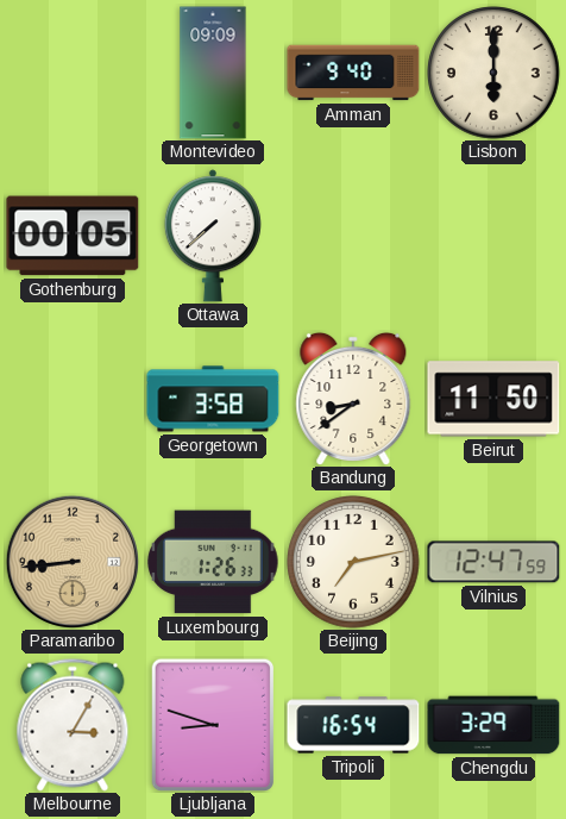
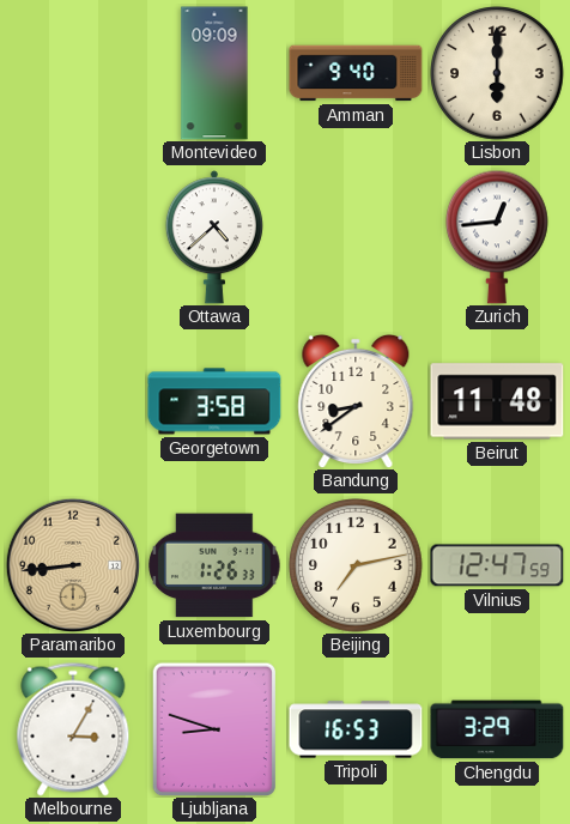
Gothenburg: 00:05 -> none
Ottawa: 7:38 -> 4:38
Zurich: none -> 12:44
Beirut: 11:50 -> 11:48
Tripoli: 16:54 -> 16:53
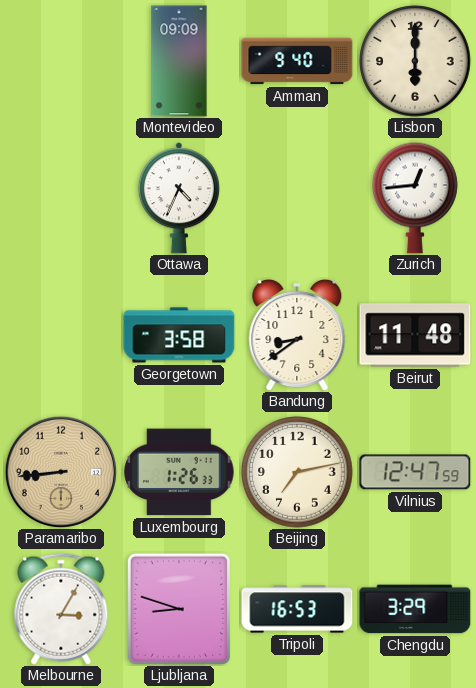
Ottawa: 4:38 -> 4:34
